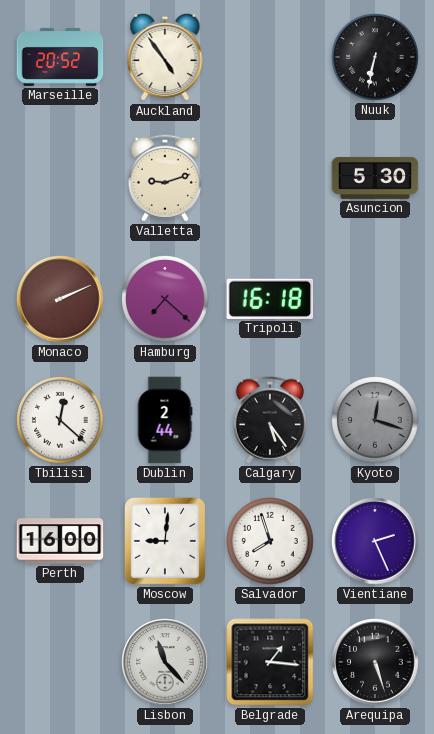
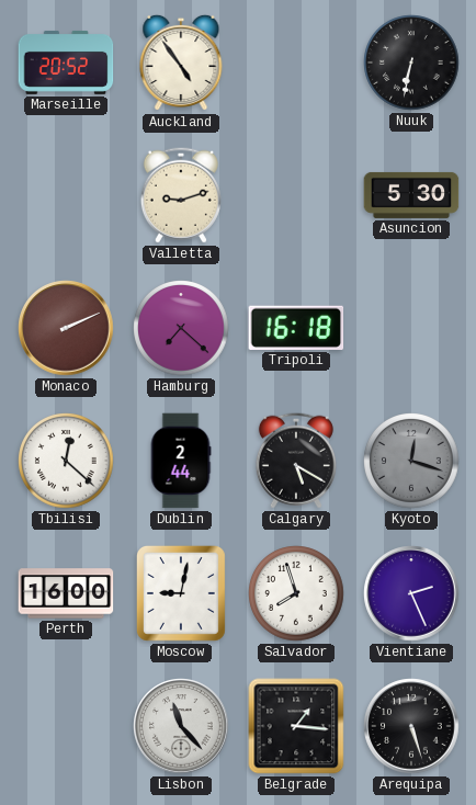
Calgary: 5:24 -> 5:20
Moscow: 9:01 -> 9:02
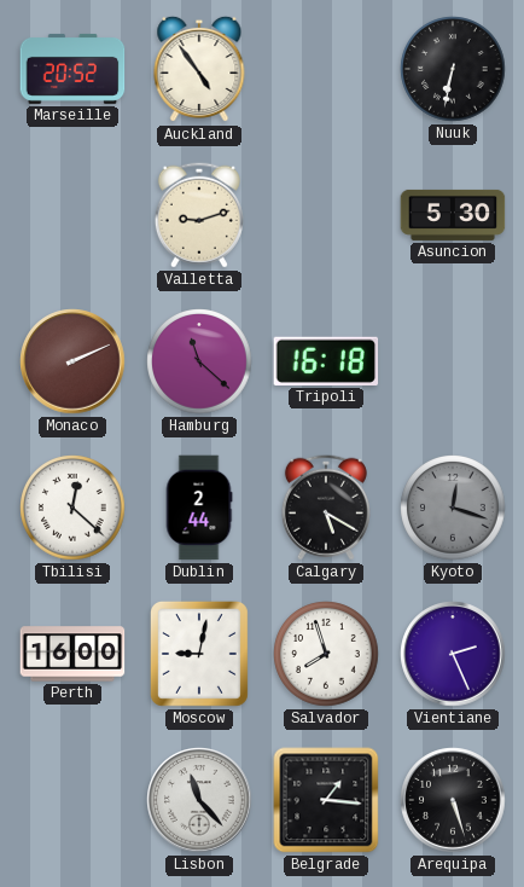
Hamburg: 7:22 -> 11:22
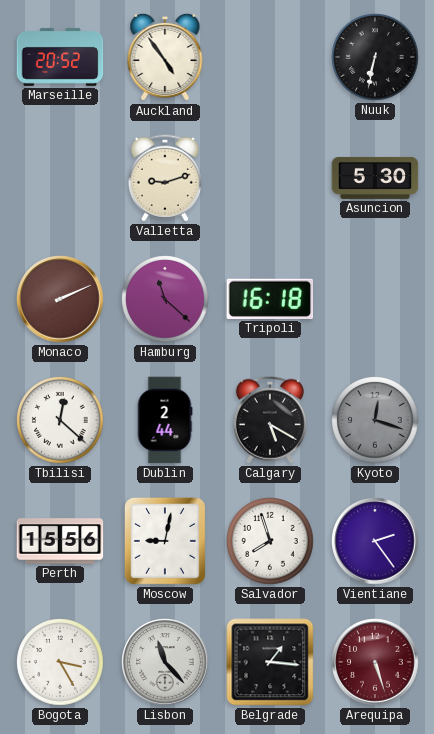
Perth: 16:00 -> 15:56
Vientiane: 2:26 -> 2:24
Bogota: none -> 3:25
Arequipa dial: black -> burgundy
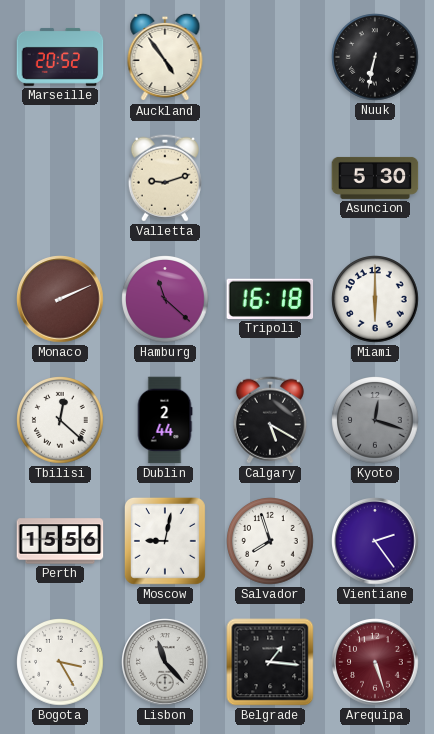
Miami: none -> 6:00
